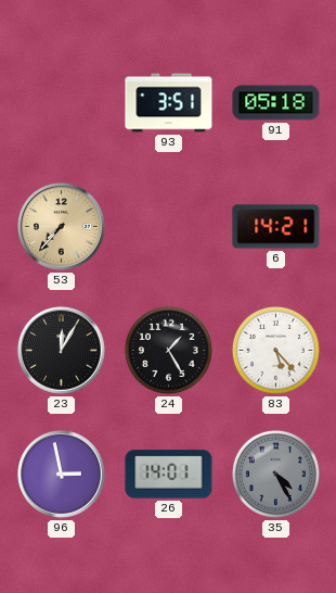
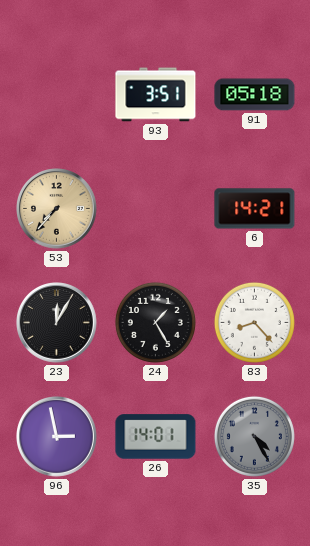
83: 5:23 -> 8:23
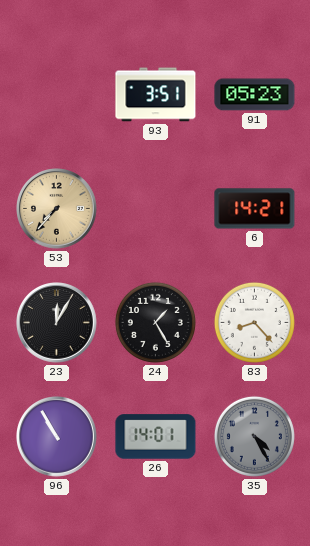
91: 05:18 -> 05:23
96: 2:58 -> 10:55
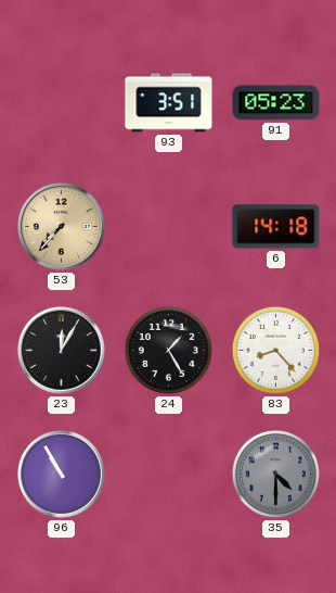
6: 14:21 -> 14:18
26: 14:01 -> none
35: 4:25 -> 4:30
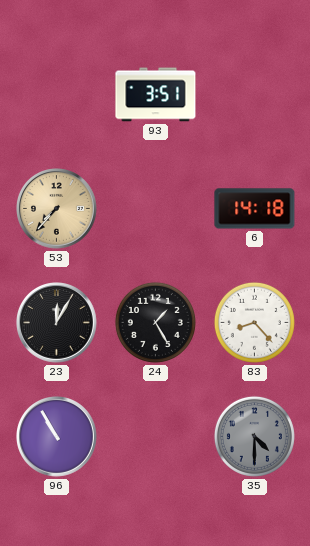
91: 05:23 -> none
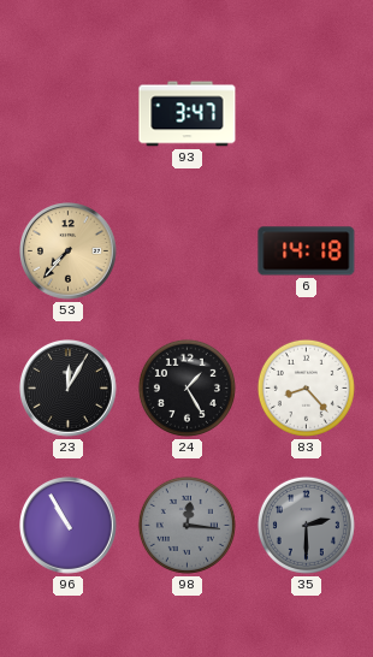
93: 3:51 -> 3:47
98: none -> 12:16
35: 4:30 -> 2:30
